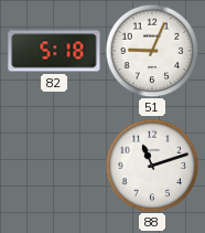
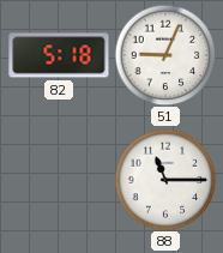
88: 11:12 -> 11:15
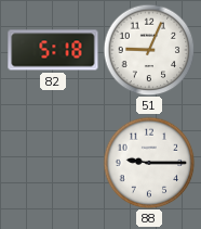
88: 11:15 -> 9:15
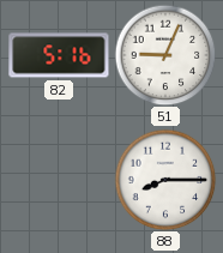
82: 5:18 -> 5:16
88: 9:15 -> 8:15
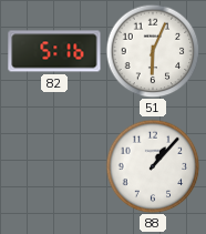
51: 9:04 -> 6:04
88: 8:15 -> 1:07
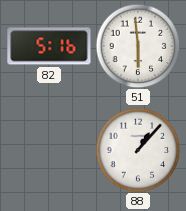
51: 6:04 -> 5:59
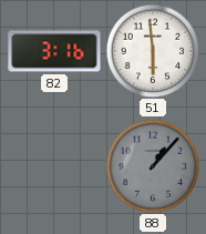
82: 5:16 -> 3:16
88 dial: white -> grey
